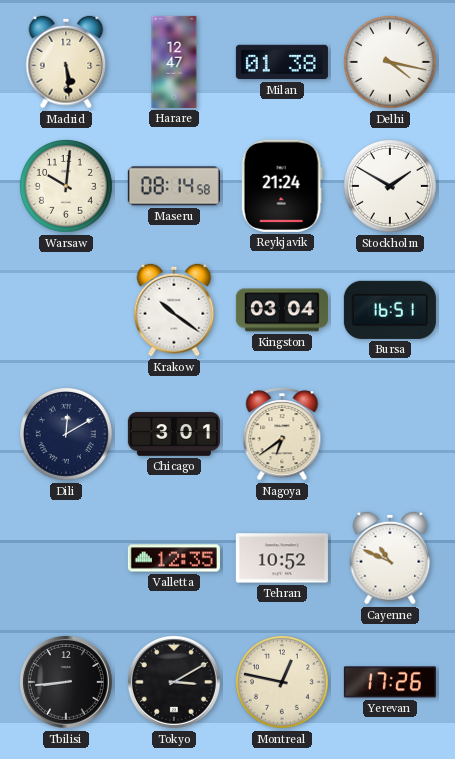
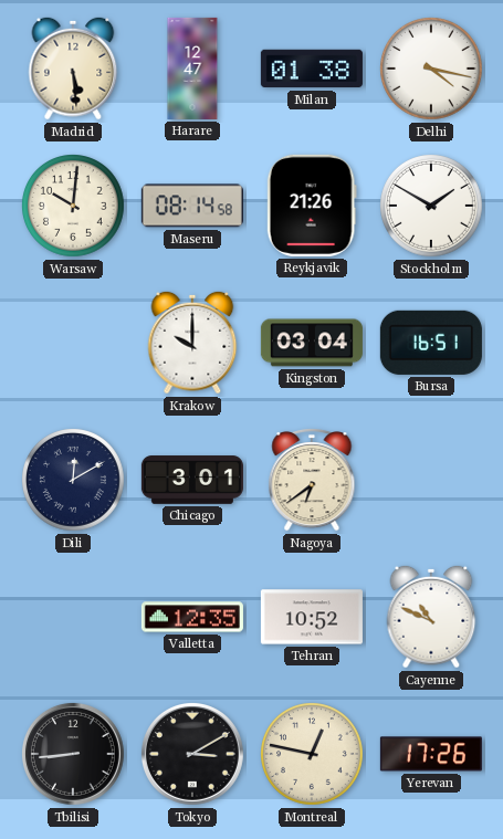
Reykjavik: 21:24 -> 21:26
Krakow: 10:21 -> 10:00
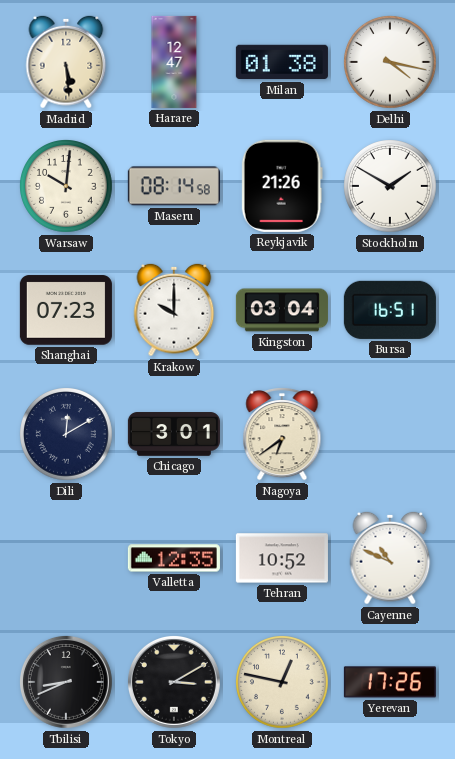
Shanghai: none -> 07:23
Tbilisi: 8:44 -> 8:41
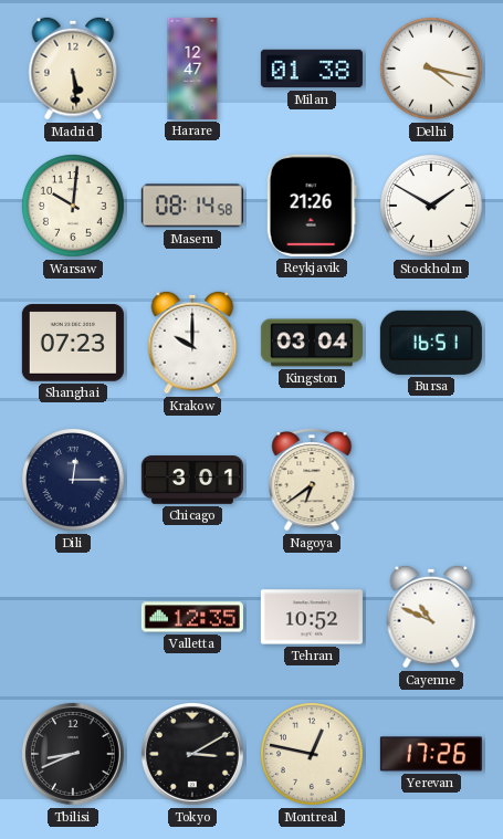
Dili: 12:10 -> 12:15
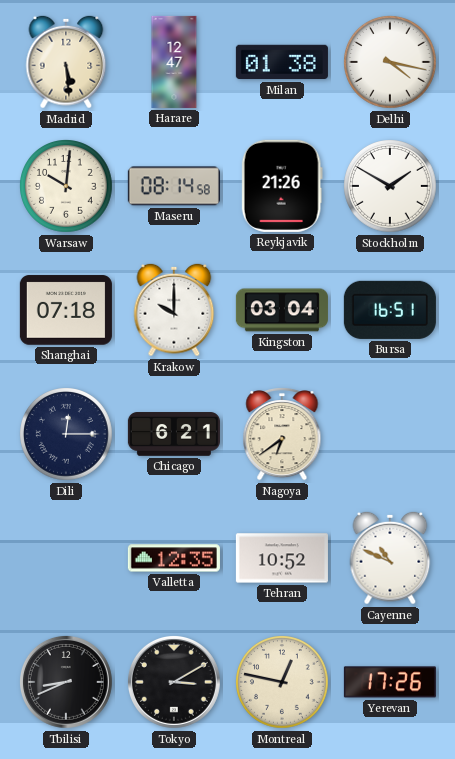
Shanghai: 07:23 -> 07:18
Chicago: 3:01 -> 6:21
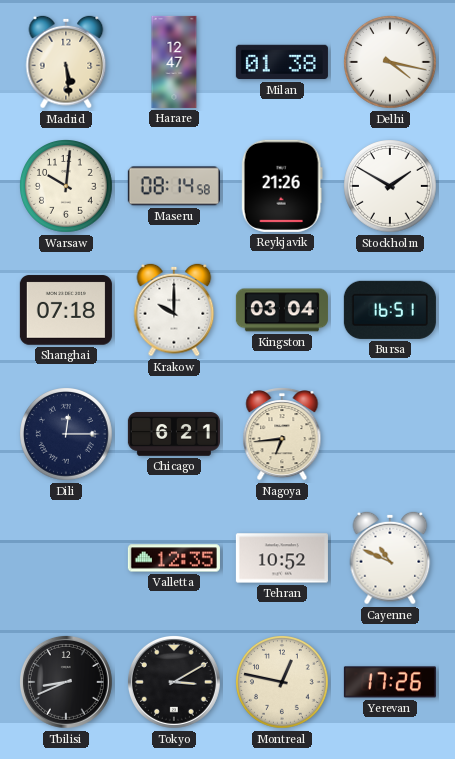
Nagoya: 6:39 -> 6:44
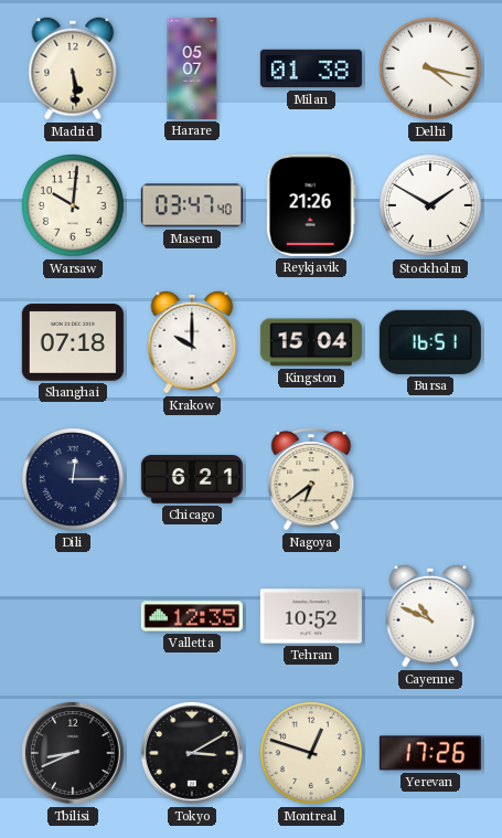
Harare: 12:47 -> 05:07
Maseru: 08:14 -> 03:47
Kingston: 03:04 -> 15:04
Nagoya: 6:44 -> 6:39
Montreal: 12:47 -> 12:48
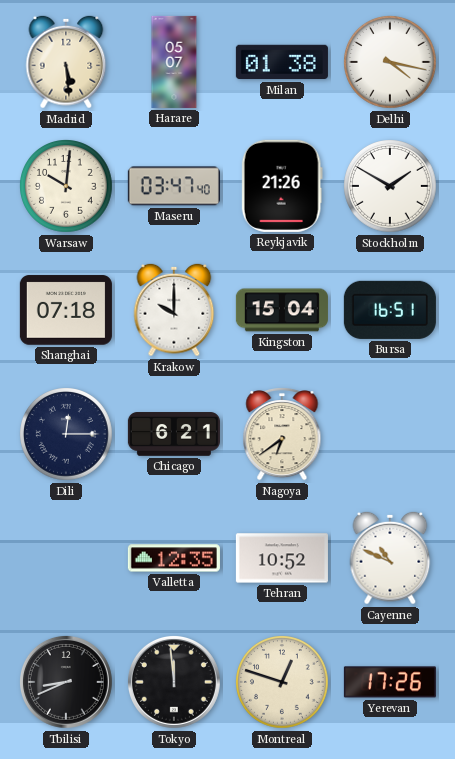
Tokyo: 3:10 -> 11:59
